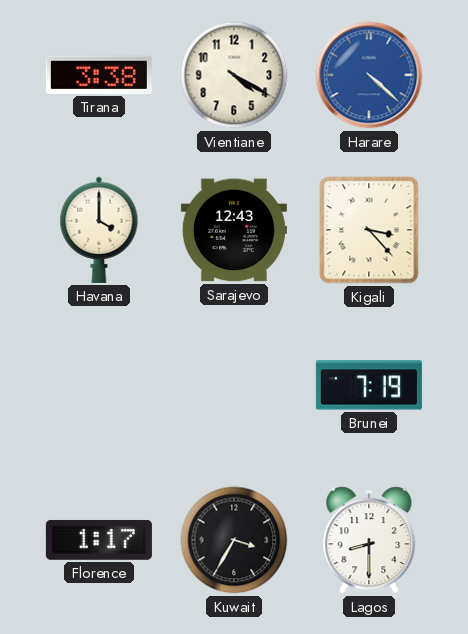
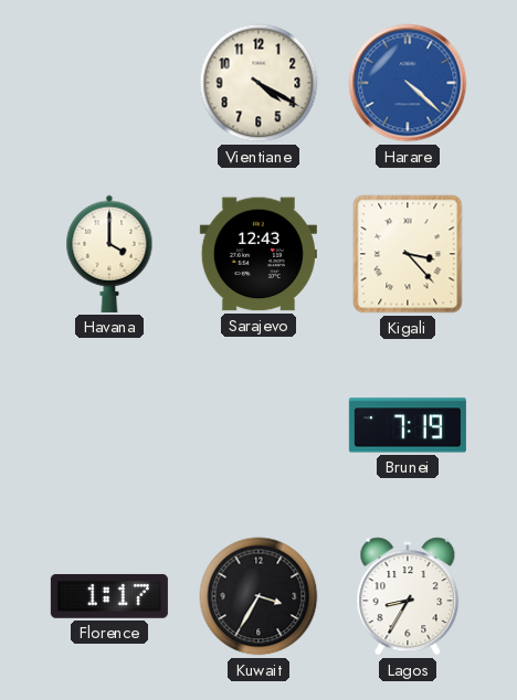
Tirana: 3:38 -> none
Lagos: 8:30 -> 8:35
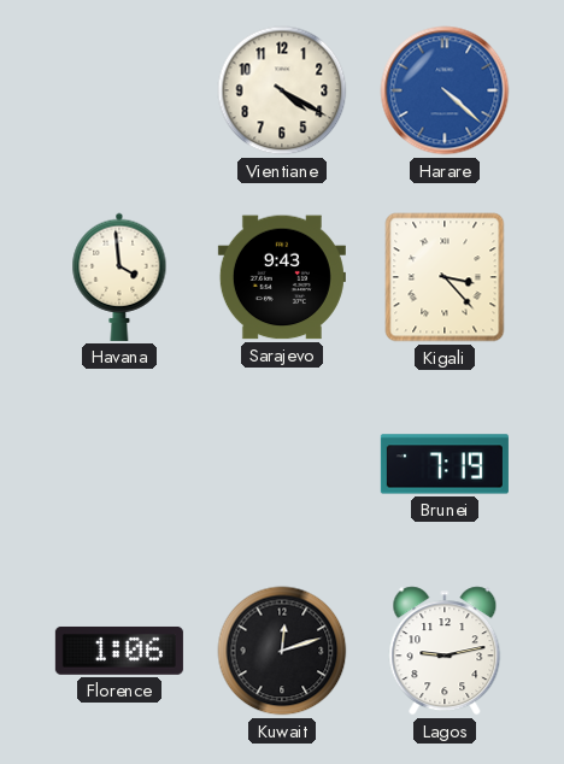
Havana: 4:00 -> 3:59
Sarajevo: 12:43 -> 9:43
Florence: 1:17 -> 1:06
Kuwait: 3:35 -> 12:12
Lagos: 8:35 -> 9:13
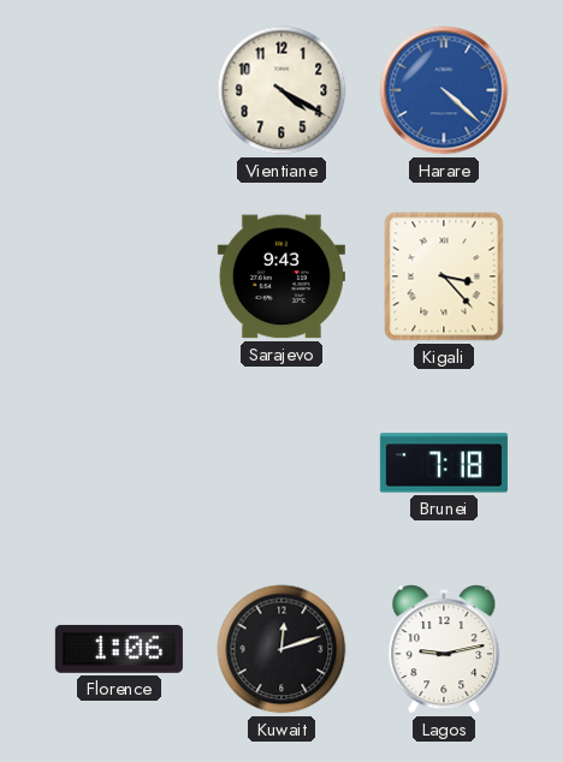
Havana: 3:59 -> none
Brunei: 7:19 -> 7:18
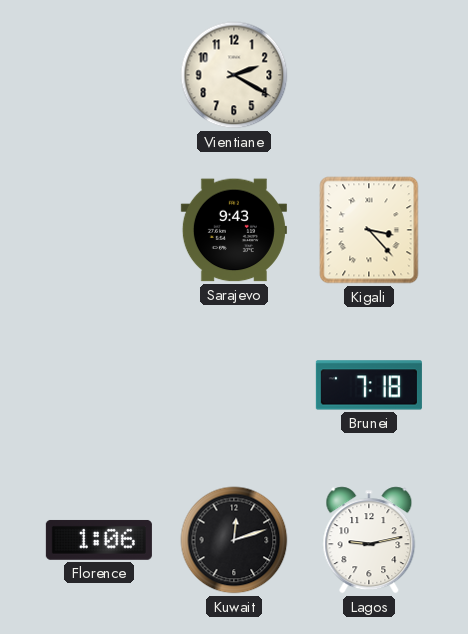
Vientiane: 4:20 -> 2:20
Harare: 4:22 -> none
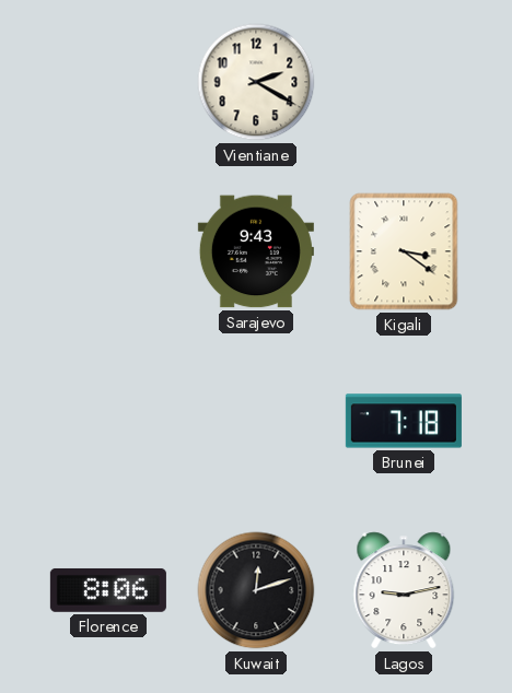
Kigali: 3:23 -> 3:21
Florence: 1:06 -> 8:06
